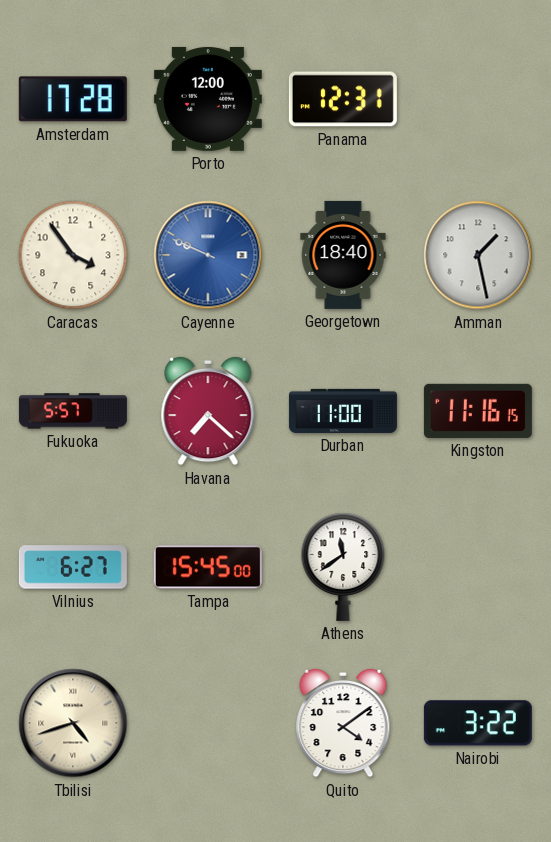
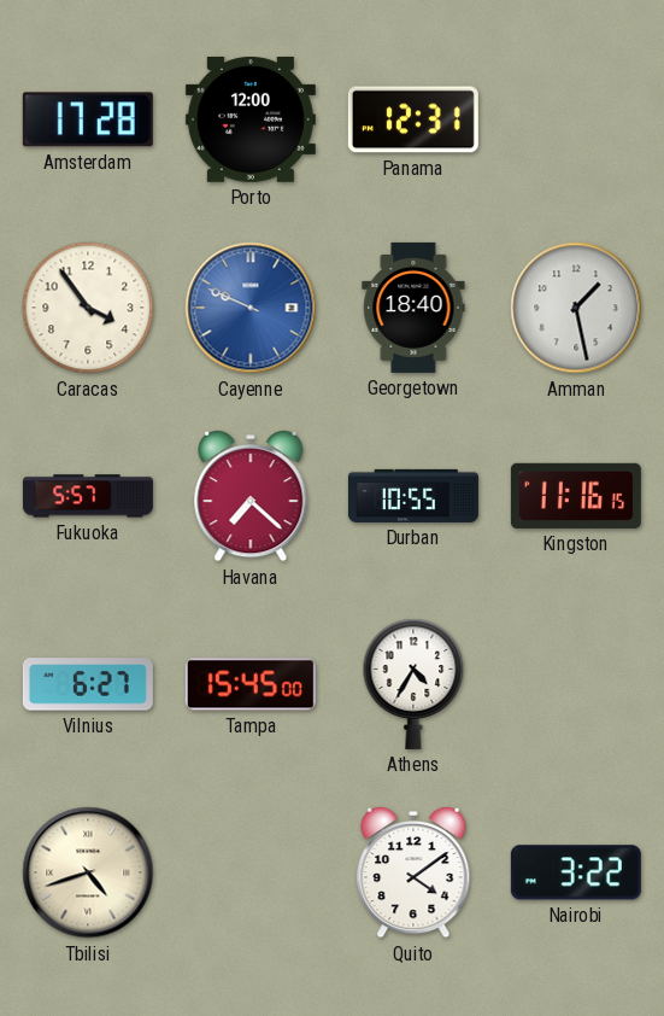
Durban: 11:00 -> 10:55
Athens: 11:39 -> 4:35
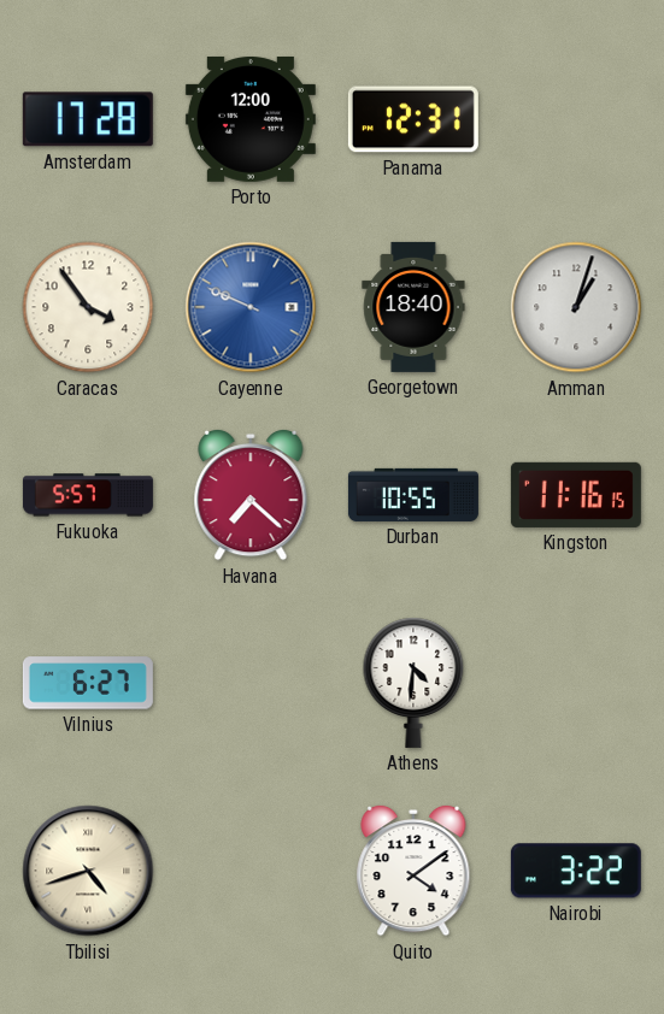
Amman: 1:28 -> 1:03
Tampa: 15:45 -> none
Athens: 4:35 -> 4:31
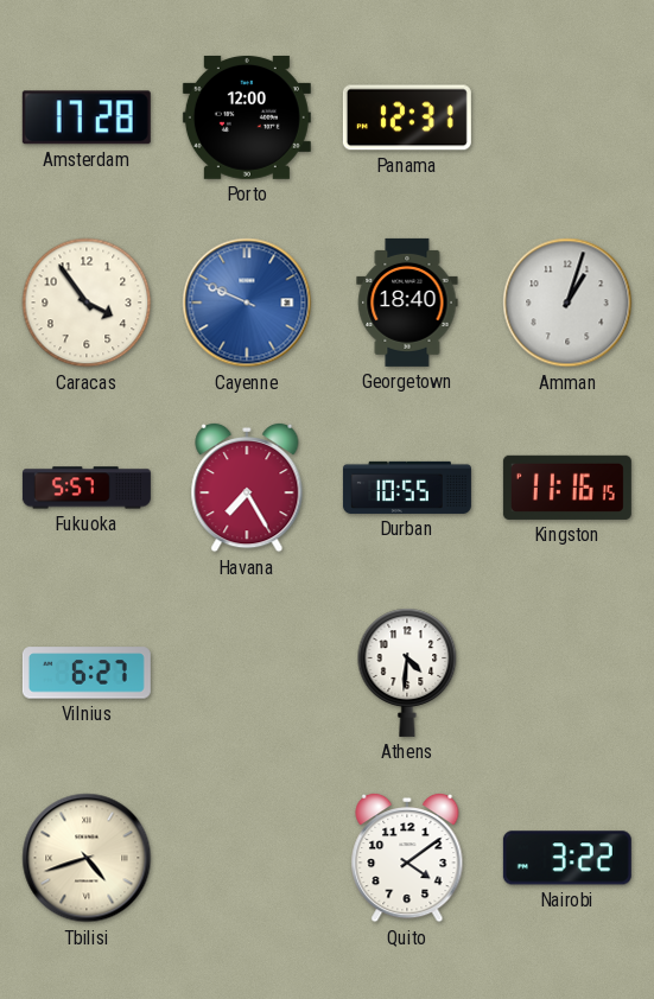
Havana: 7:22 -> 7:25
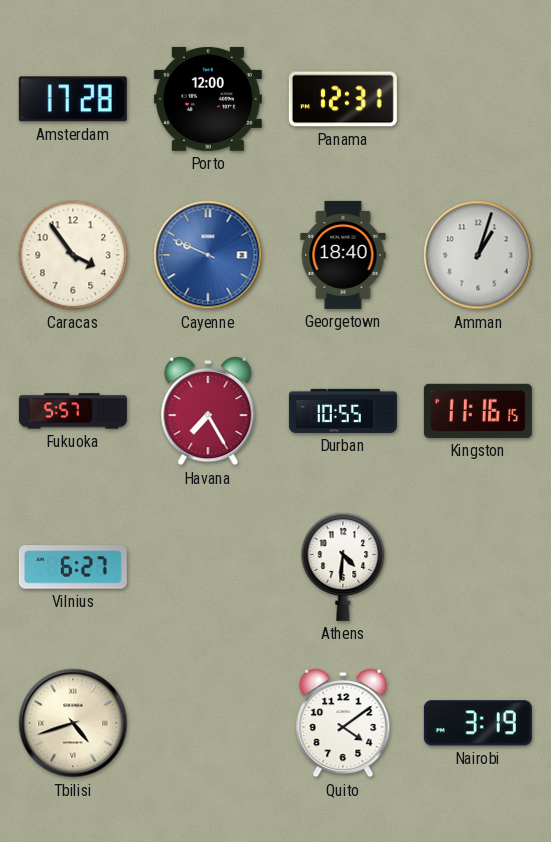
Nairobi: 3:22 -> 3:19
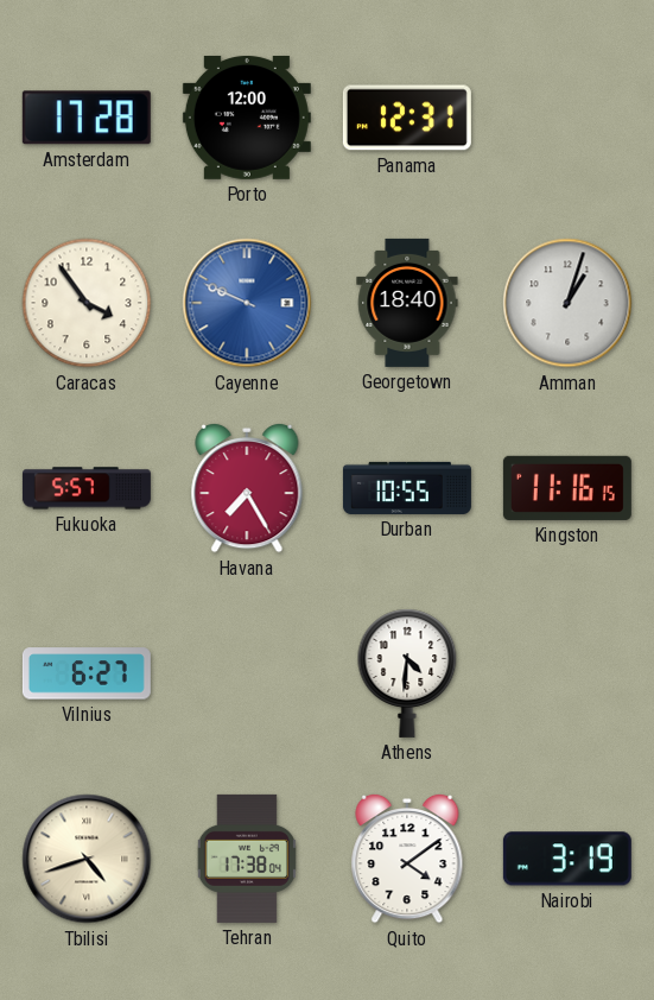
Tehran: none -> 17:38
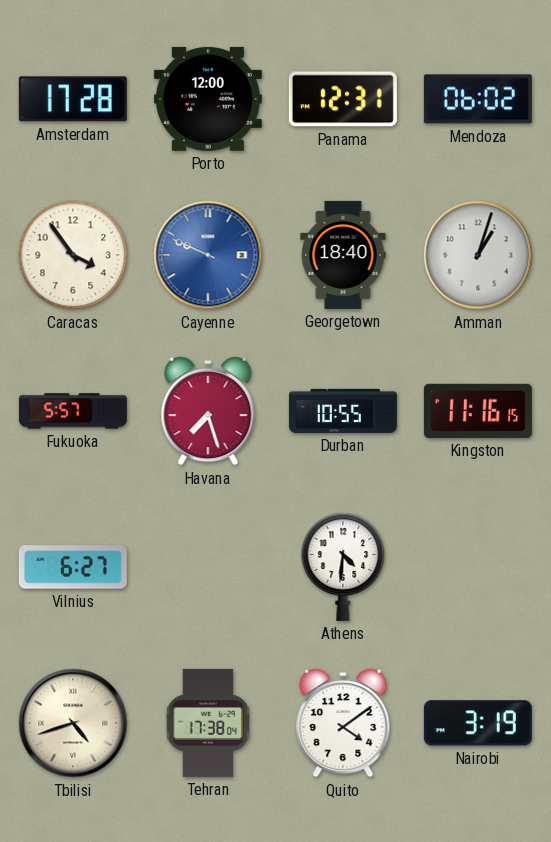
Mendoza: none -> 06:02
Havana: 7:25 -> 7:27
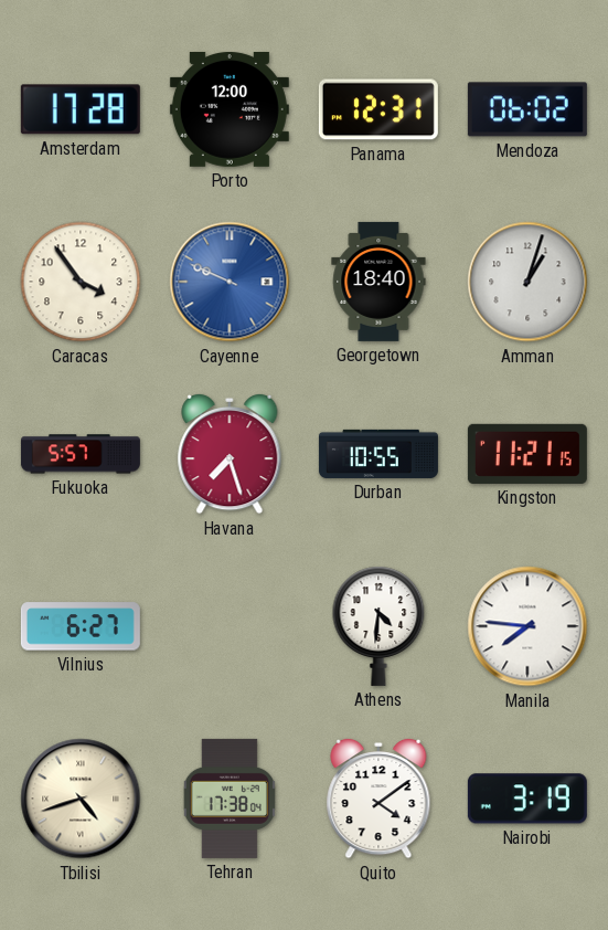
Kingston: 11:16 -> 11:21
Manila: none -> 7:46
